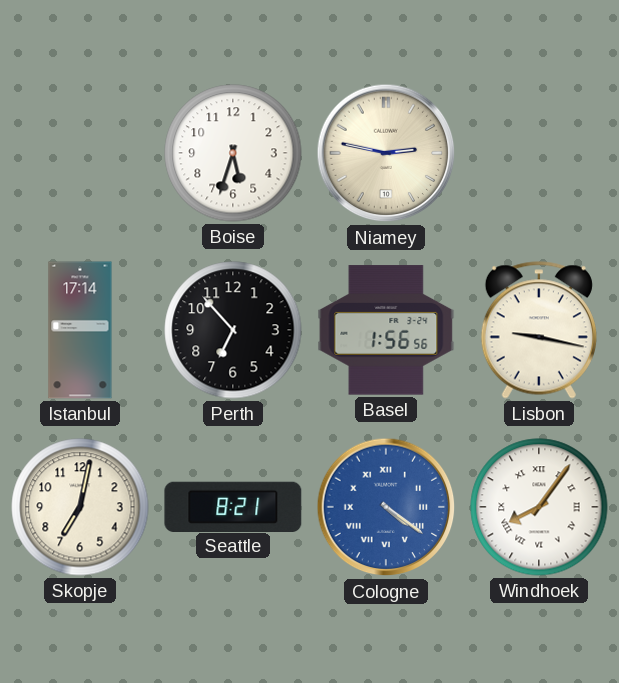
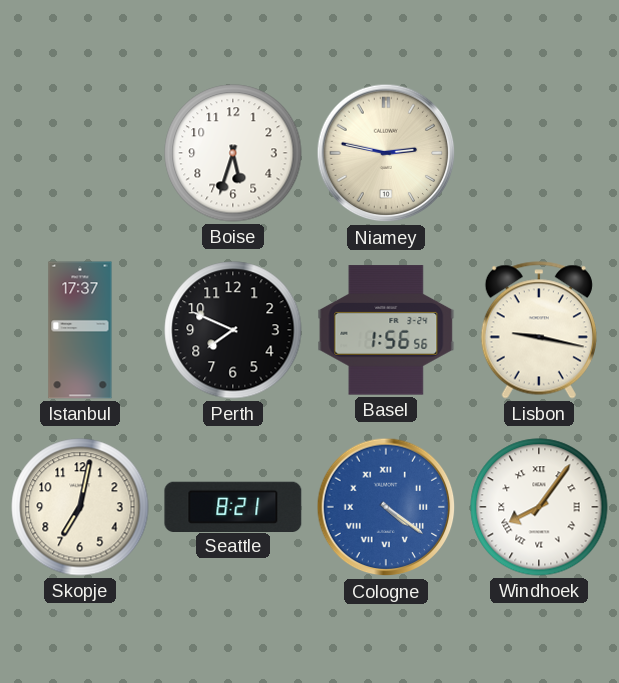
Istanbul: 17:14 -> 17:37
Perth: 6:53 -> 7:49
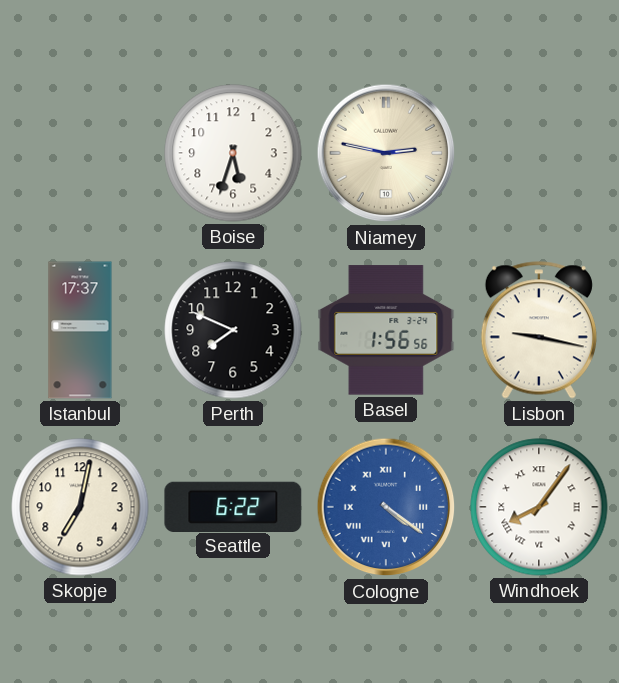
Seattle: 8:21 -> 6:22
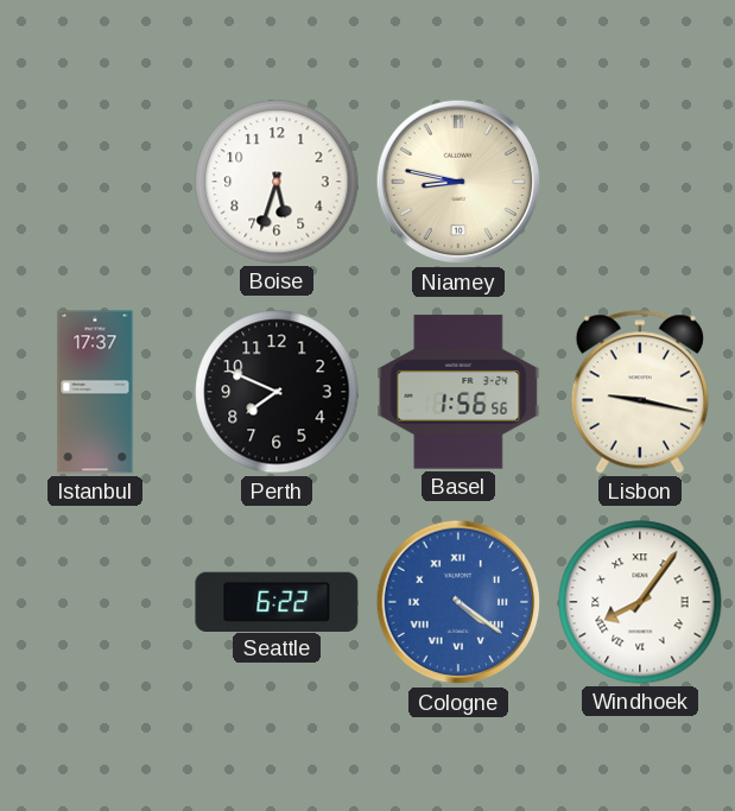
Niamey: 2:47 -> 8:47
Skopje: 7:02 -> none
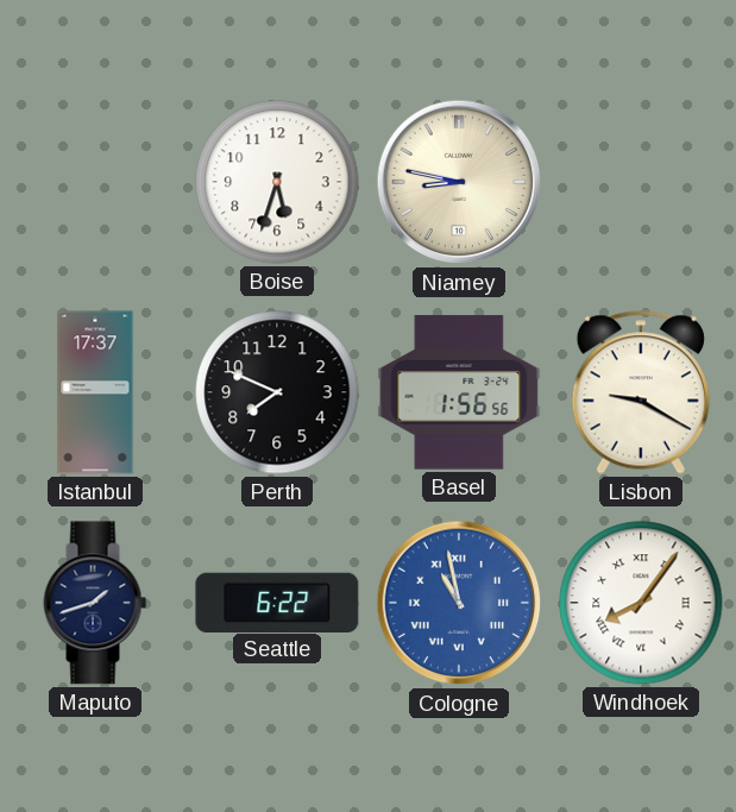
Lisbon: 9:17 -> 9:20
Maputo: none -> 1:42
Cologne: 4:21 -> 10:58
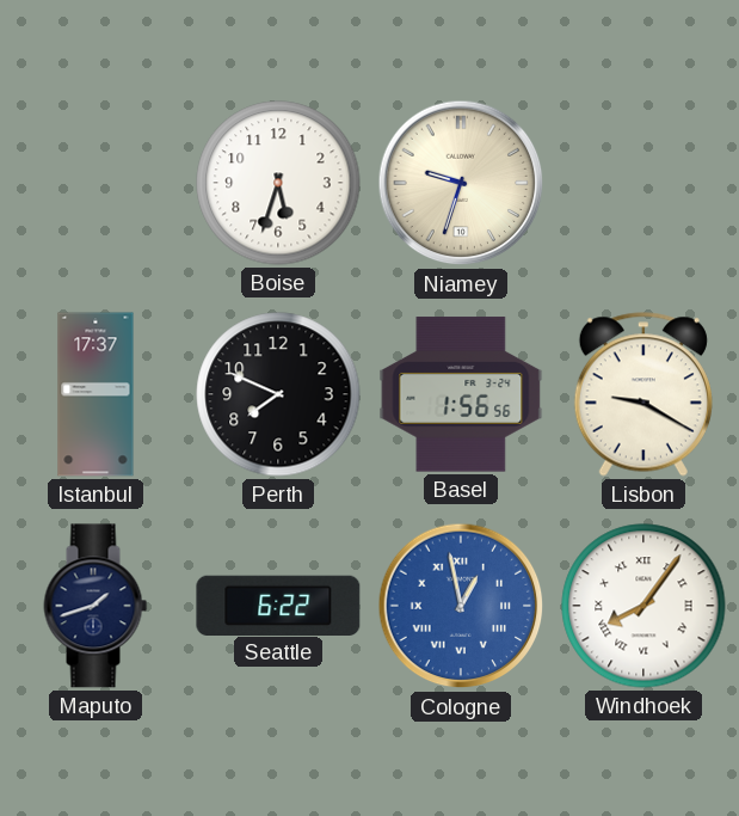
Niamey: 8:47 -> 9:33
Cologne: 10:58 -> 12:58
